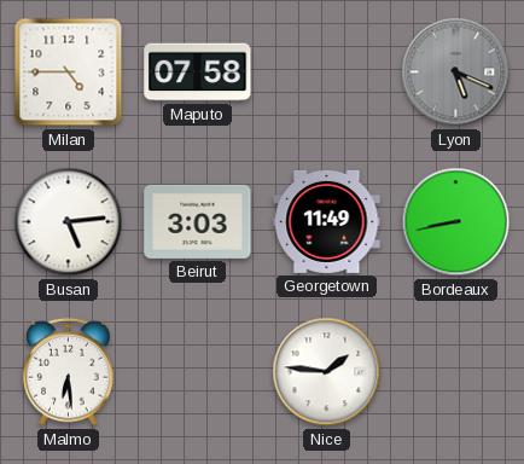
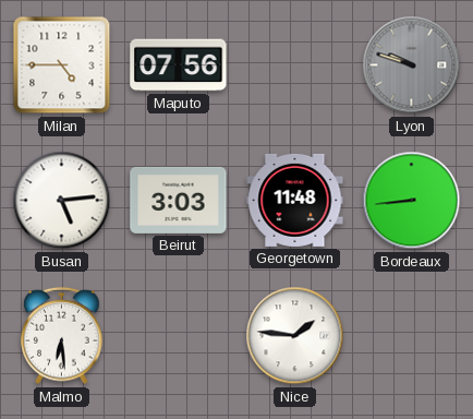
Maputo: 07:58 -> 07:56
Lyon: 5:19 -> 9:48
Georgetown: 11:49 -> 11:48
Bordeaux: 8:43 -> 8:44
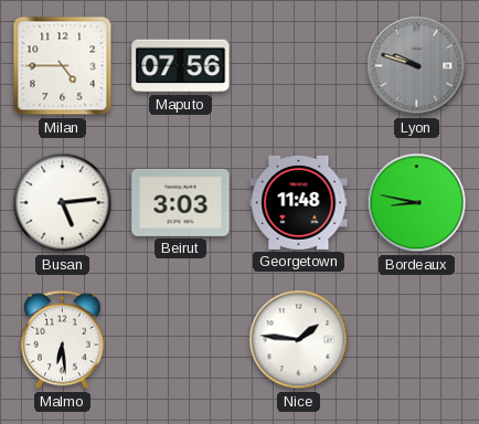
Bordeaux: 8:44 -> 8:47
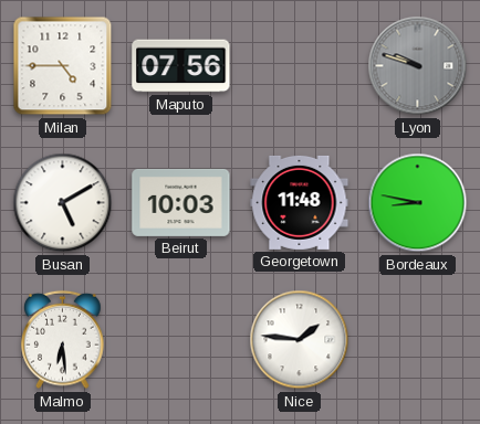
Busan: 5:14 -> 5:10
Beirut: 3:03 -> 10:03
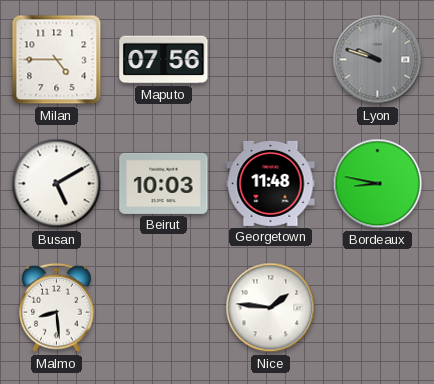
Malmo: 6:29 -> 8:29
